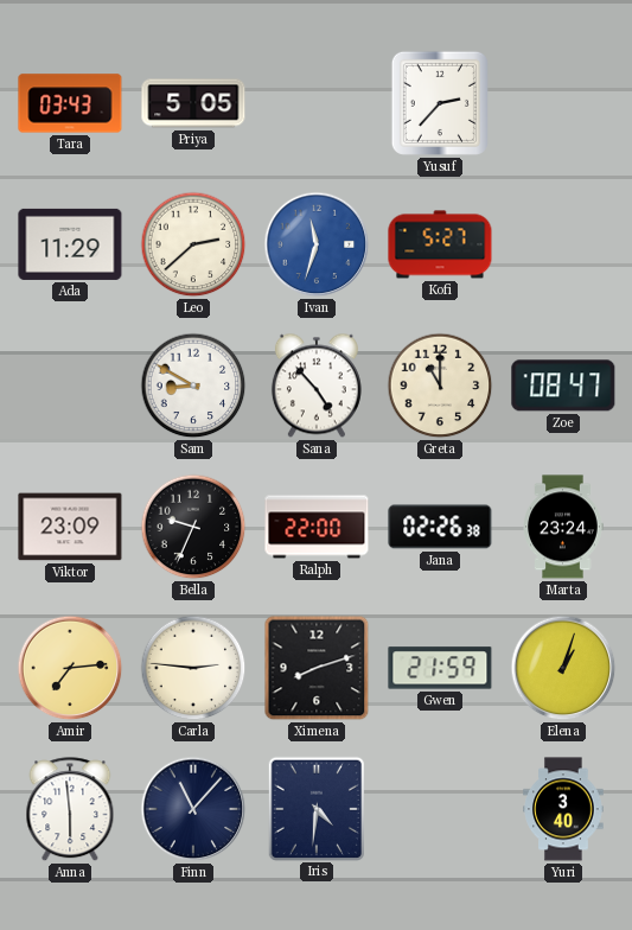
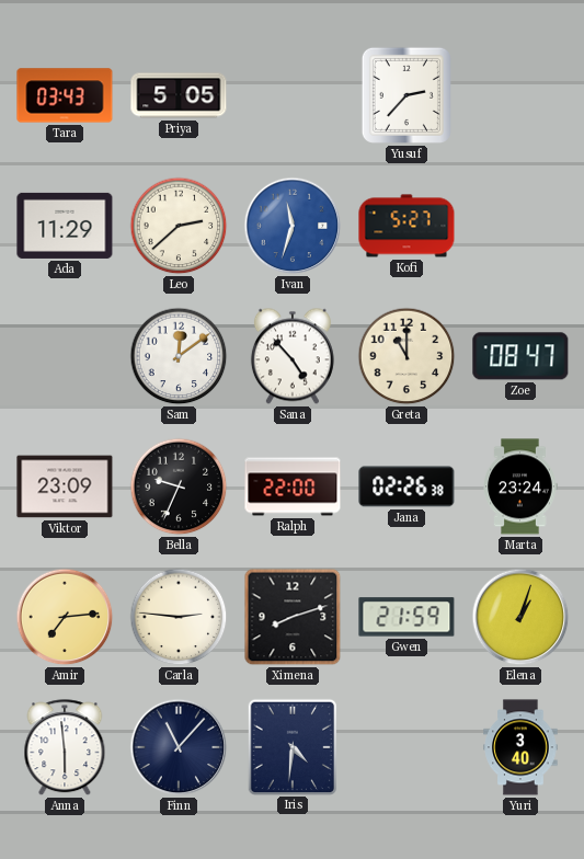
Sam: 8:50 -> 12:09
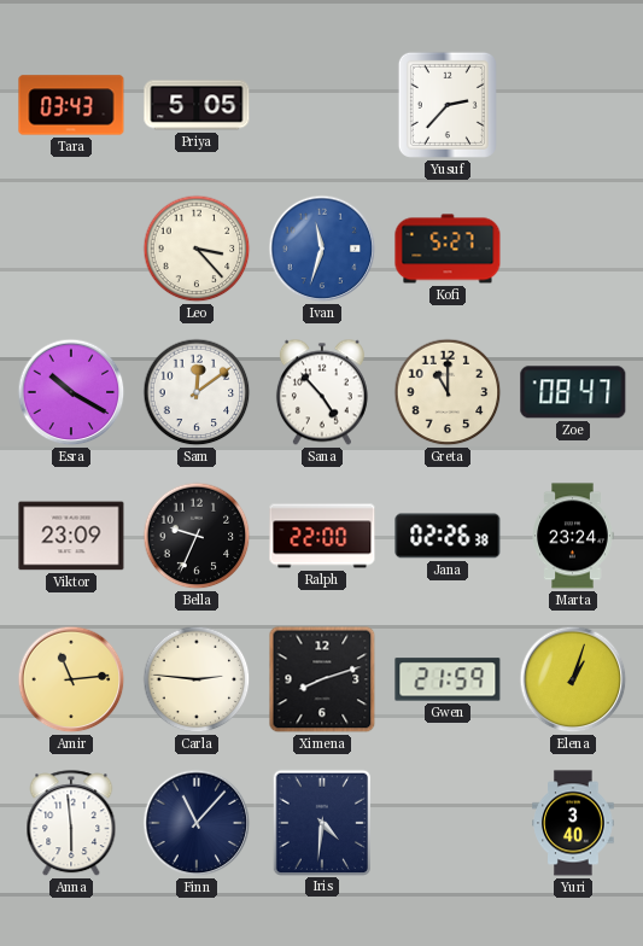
Ada: 11:29 -> none
Leo: 2:38 -> 3:23
Esra: none -> 10:20
Amir: 7:14 -> 11:14
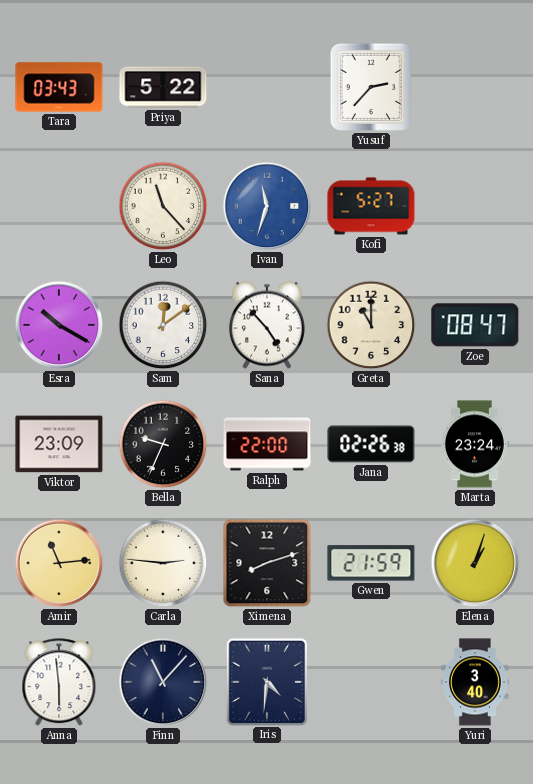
Priya: 5:05 -> 5:22
Leo: 3:23 -> 11:23
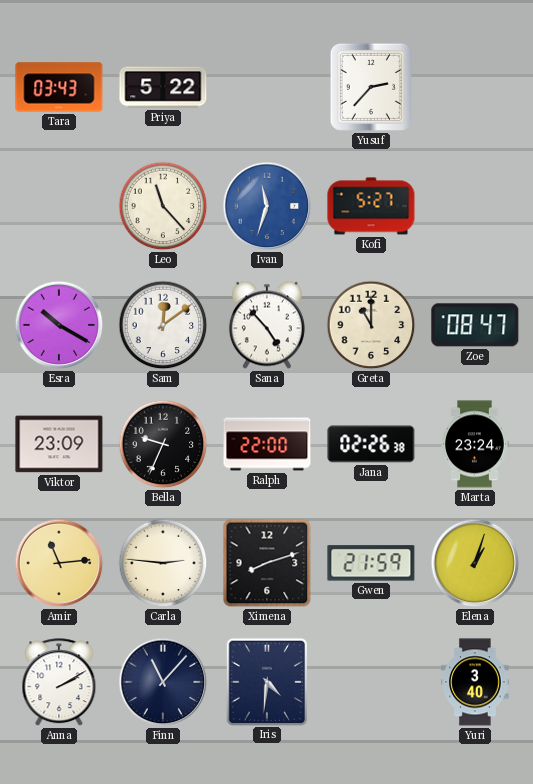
Anna: 5:59 -> 2:10
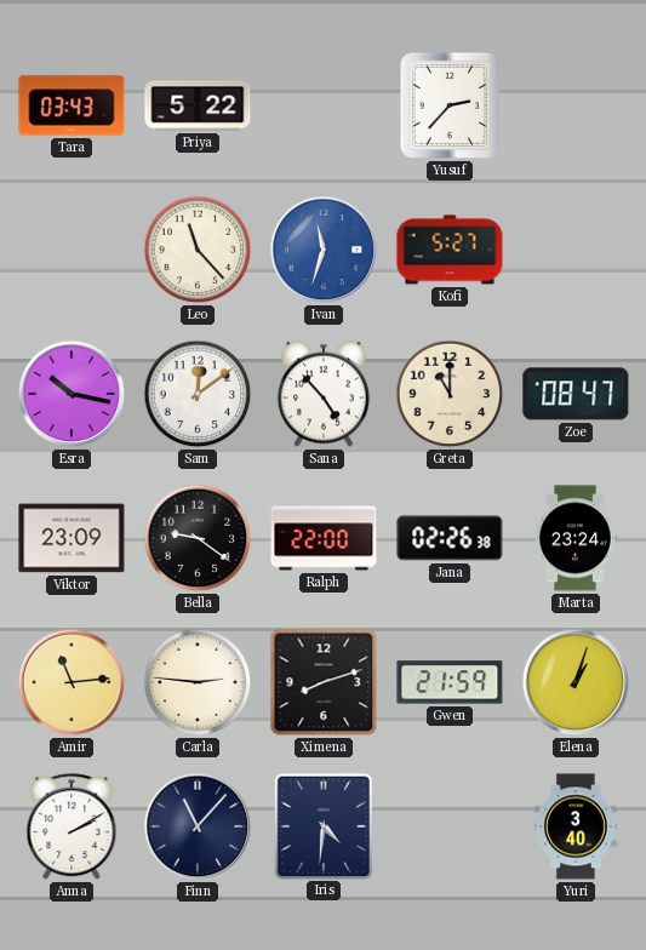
Esra: 10:20 -> 10:17
Bella: 9:34 -> 9:21
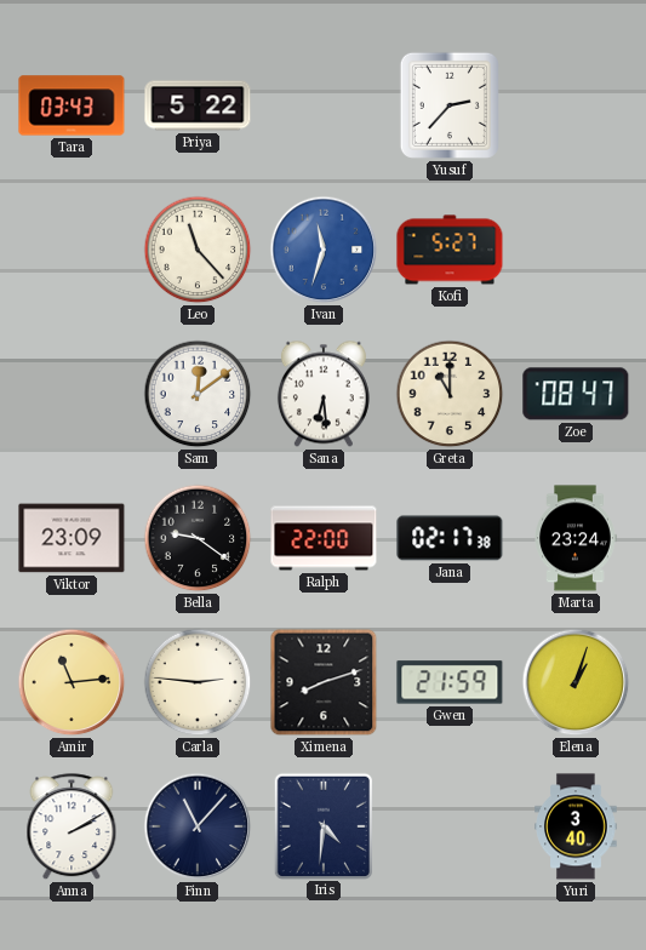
Esra: 10:17 -> none
Sana: 4:53 -> 6:29
Jana: 02:26 -> 02:17
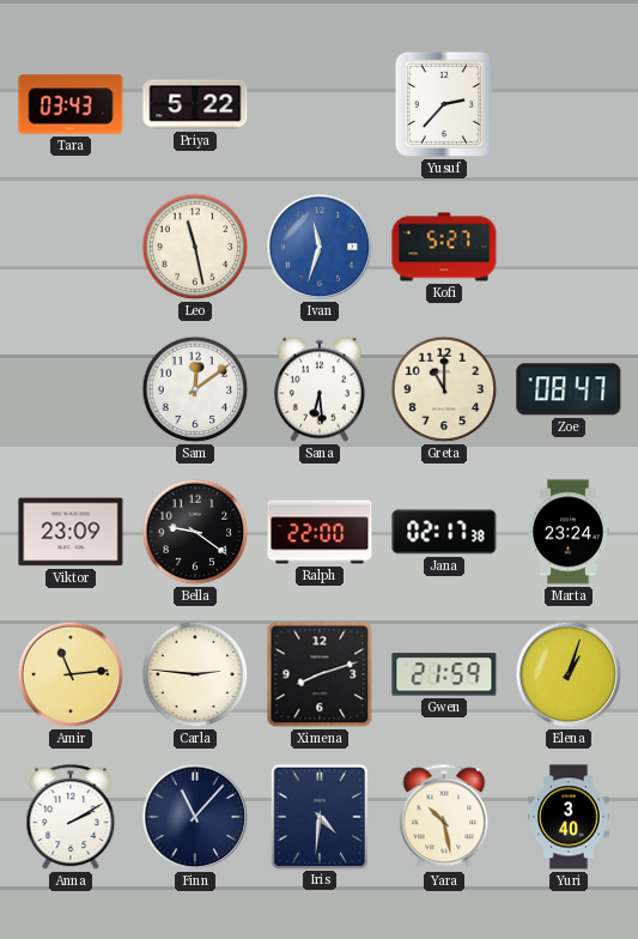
Leo: 11:23 -> 11:28
Yara: none -> 10:28
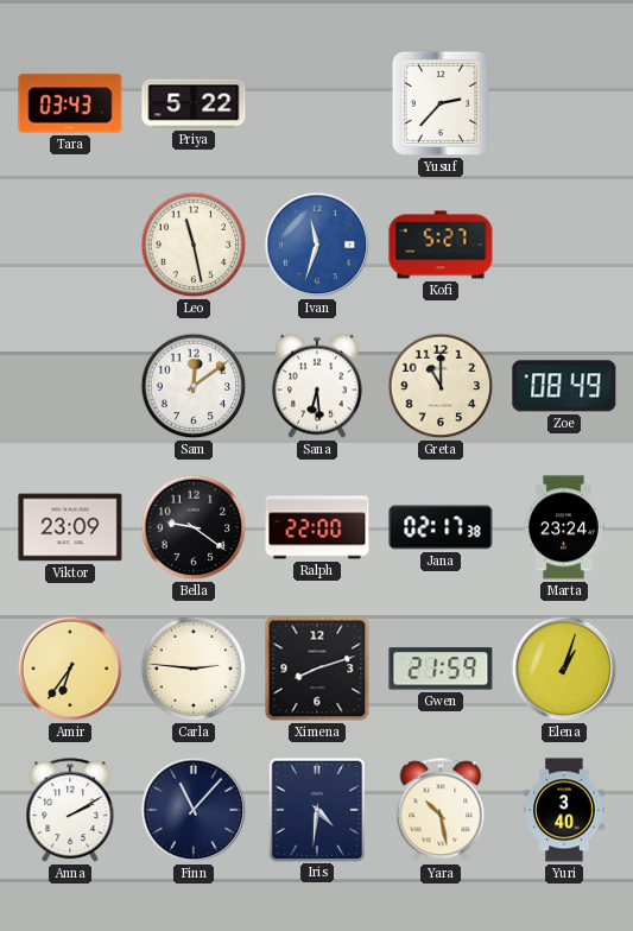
Zoe: 08:47 -> 08:49
Amir: 11:14 -> 6:36
